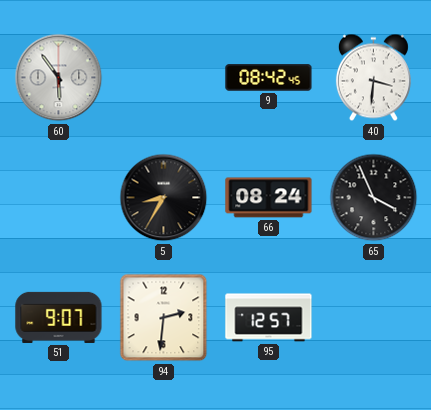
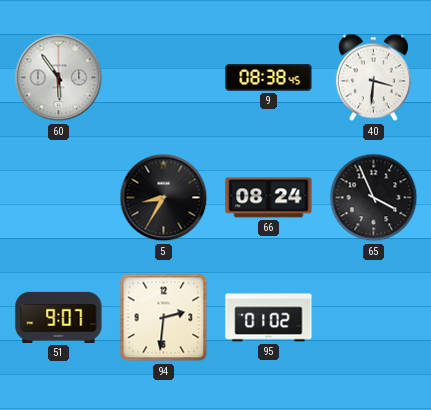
9: 08:42 -> 08:38
95: 12:57 -> 01:02
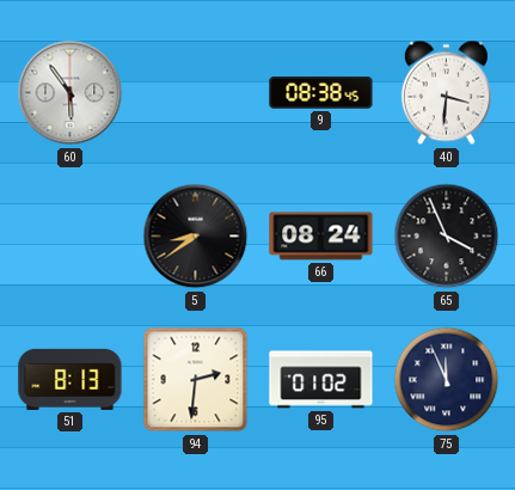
5: 8:35 -> 8:39
51: 9:07 -> 8:13
75: none -> 11:56
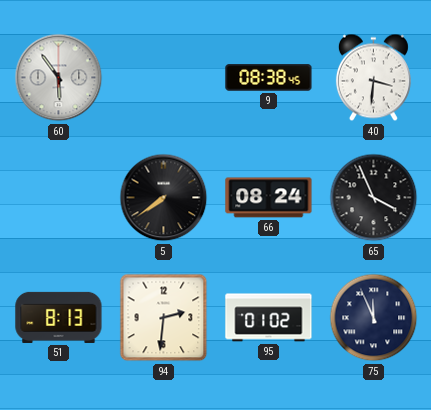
5: 8:39 -> 7:39
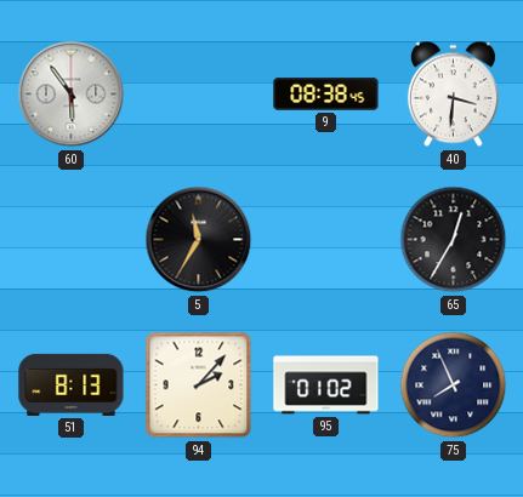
5: 7:39 -> 11:35
66: 08:24 -> none
65: 3:56 -> 12:35
94: 2:31 -> 2:07
75: 11:56 -> 7:56
